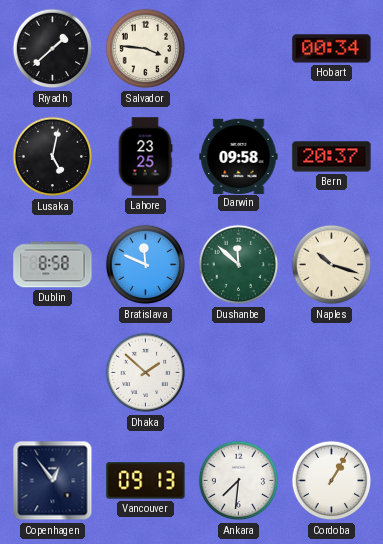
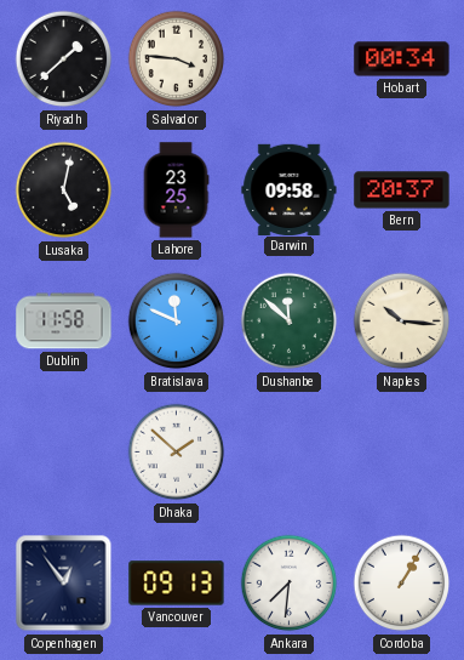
Dublin: 8:58 -> 11:58
Naples: 10:18 -> 10:16
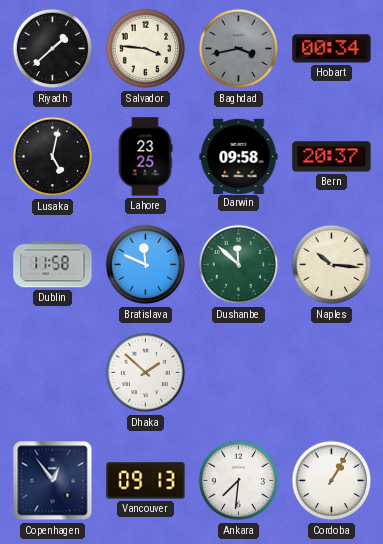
Baghdad: none -> 3:43
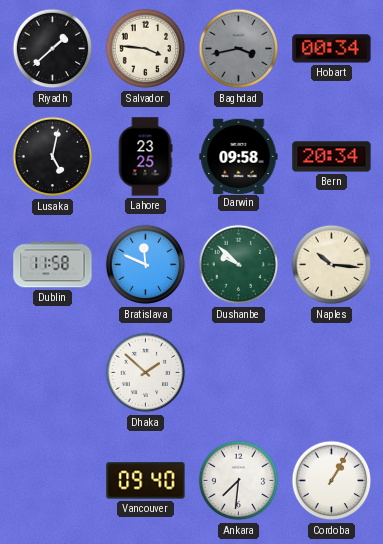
Bern: 20:37 -> 20:34
Dushanbe: 11:52 -> 9:52
Copenhagen: 12:54 -> none
Vancouver: 09:13 -> 09:40
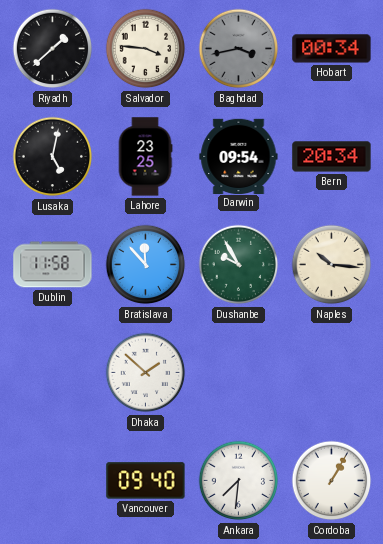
Darwin: 09:58 -> 09:54
Bratislava: 11:49 -> 11:53
Dushanbe: 9:52 -> 9:55
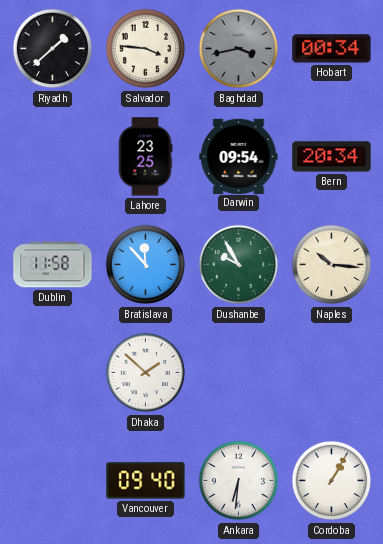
Lusaka: 5:02 -> none
Ankara: 7:31 -> 6:31
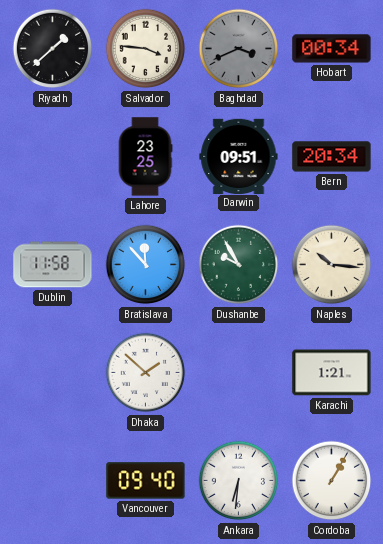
Baghdad: 3:43 -> 3:41
Darwin: 09:54 -> 09:51
Karachi: none -> 1:21
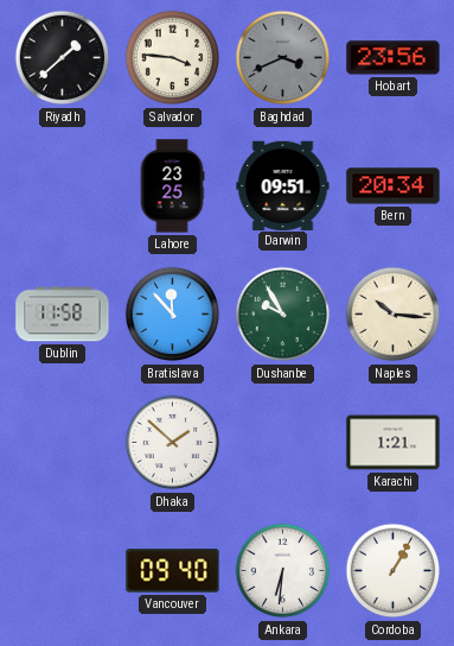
Hobart: 00:34 -> 23:56
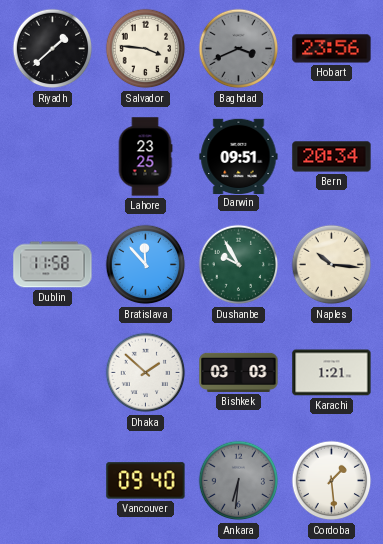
Bishkek: none -> 03:03
Ankara dial: white -> grey
Cordoba: 1:05 -> 1:29
